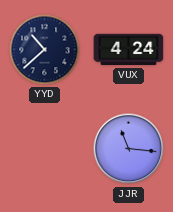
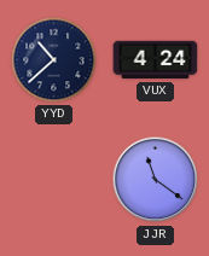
JJR: 11:16 -> 11:21
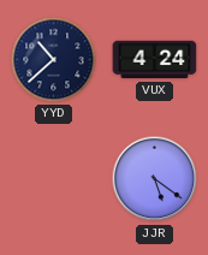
JJR: 11:21 -> 5:21
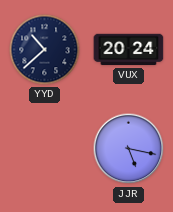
VUX: 4:24 -> 20:24
JJR: 5:21 -> 5:17
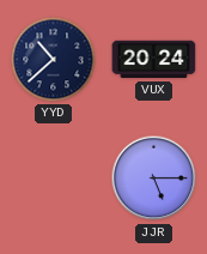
JJR: 5:17 -> 5:15
